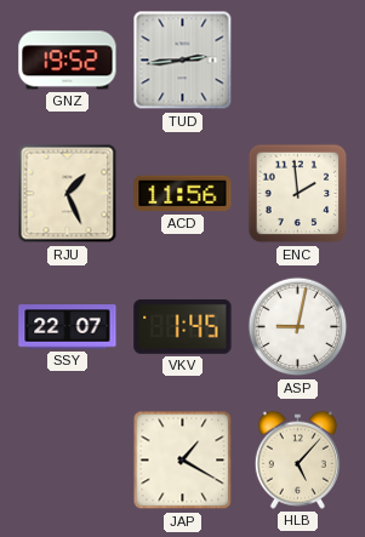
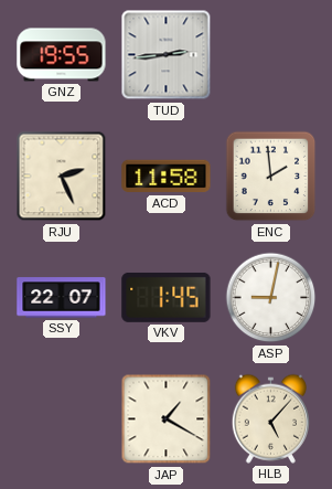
GNZ: 19:52 -> 19:55
RJU: 1:26 -> 2:26
ACD: 11:56 -> 11:58
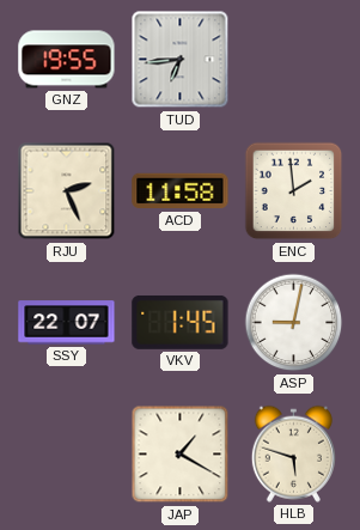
TUD: 2:44 -> 6:44
HLB: 5:07 -> 5:48
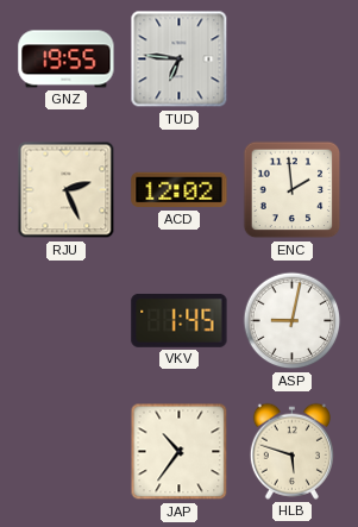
TUD: 6:44 -> 6:46
ACD: 11:58 -> 12:02
SSY: 22:07 -> none
JAP: 1:20 -> 10:36
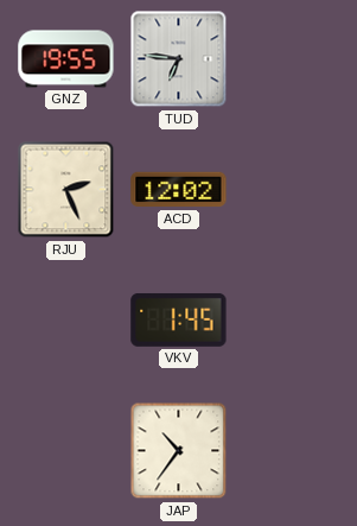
ENC: 1:59 -> none
ASP: 9:02 -> none
HLB: 5:48 -> none
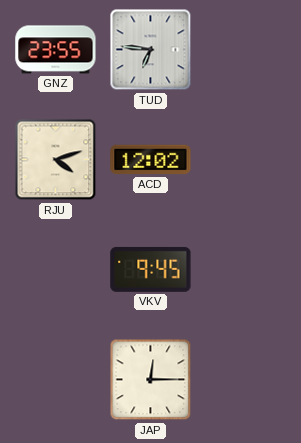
GNZ: 19:55 -> 23:55
RJU: 2:26 -> 4:12
VKV: 1:45 -> 9:45
JAP: 10:36 -> 12:15
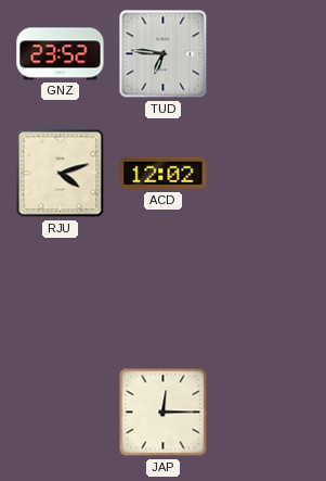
GNZ: 23:55 -> 23:52
VKV: 9:45 -> none
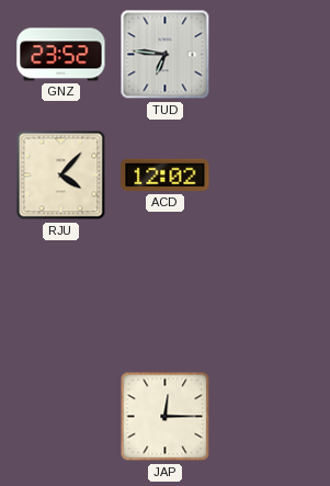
RJU: 4:12 -> 4:07
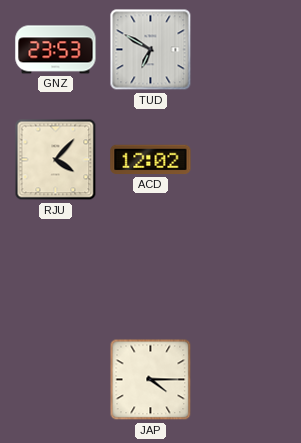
GNZ: 23:52 -> 23:53
TUD: 6:46 -> 6:50
JAP: 12:15 -> 4:15
